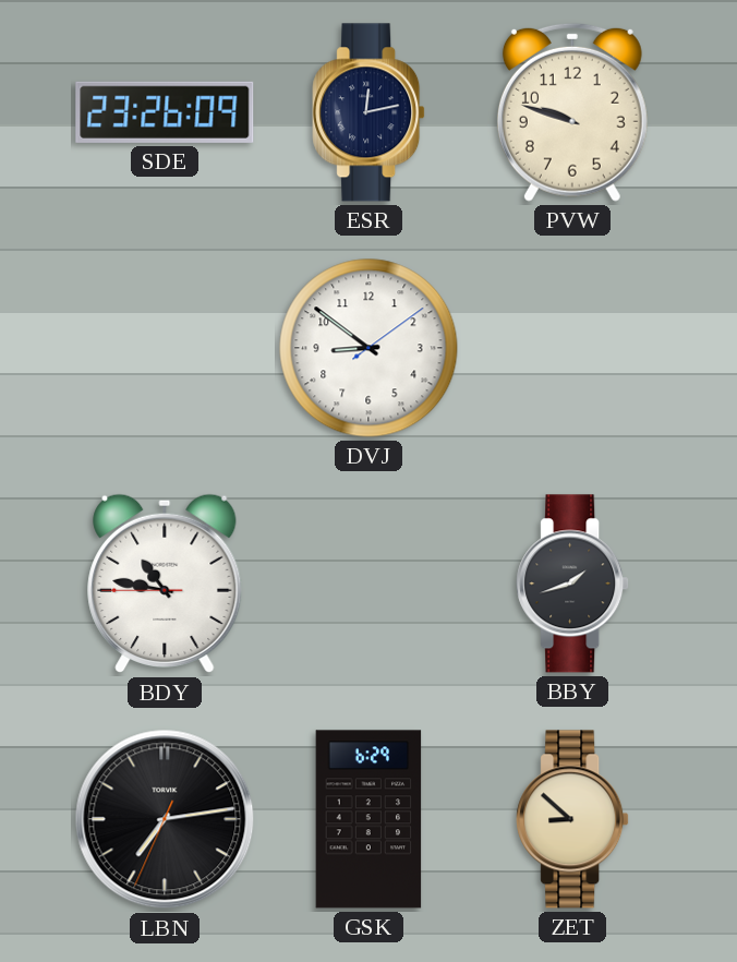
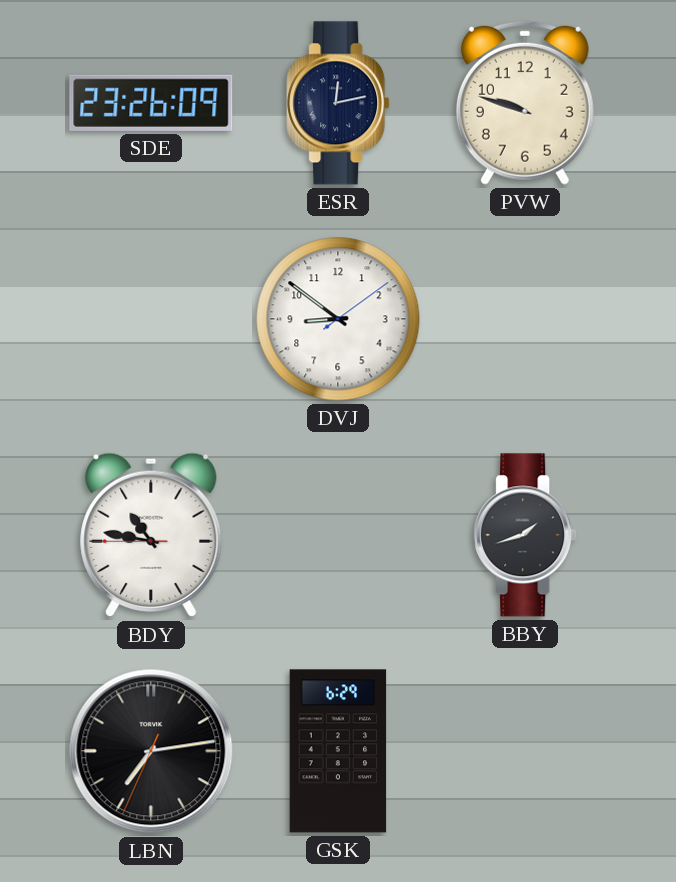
ZET: 8:52 -> none
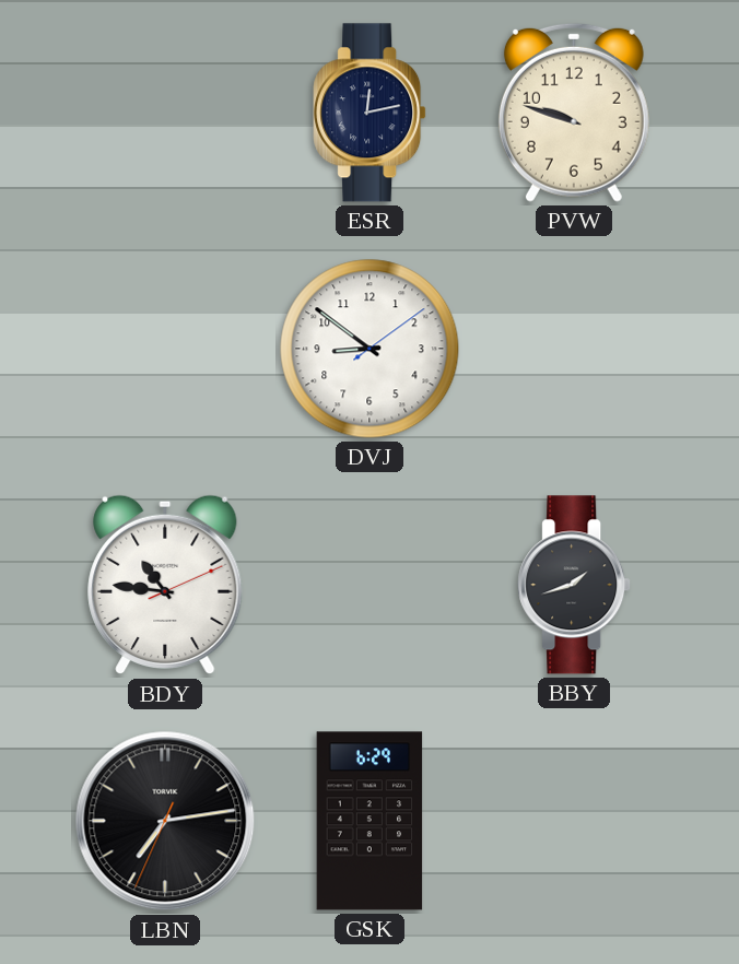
SDE: 23:26 -> none
BDY: 10:46:45 -> 10:46:11
